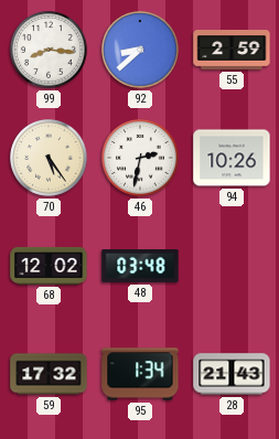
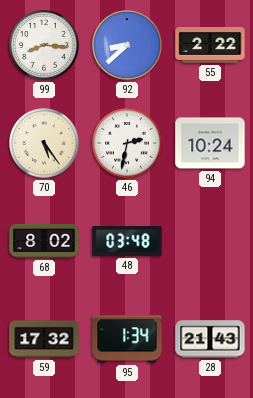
55: 2:59 -> 2:22
94: 10:26 -> 10:24
68: 12:02 -> 8:02
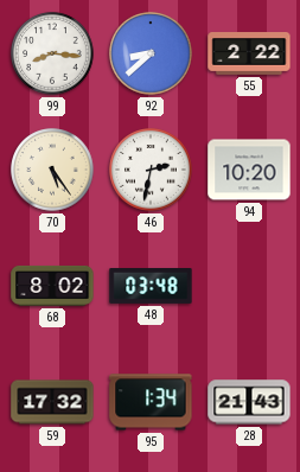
94: 10:24 -> 10:20
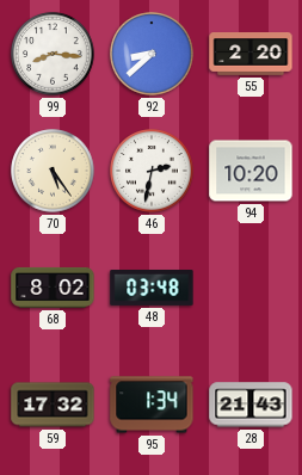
55: 2:22 -> 2:20
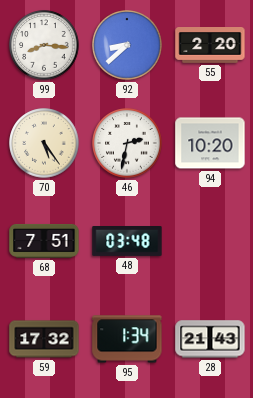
68: 8:02 -> 7:51
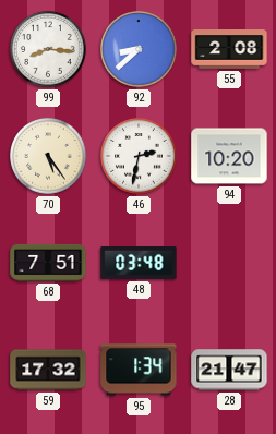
55: 2:20 -> 2:08
28: 21:43 -> 21:47
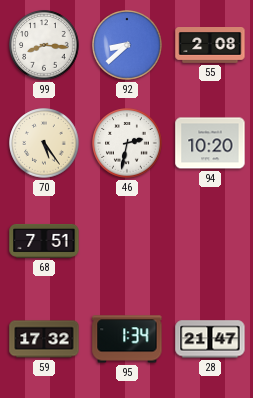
48: 03:48 -> none
